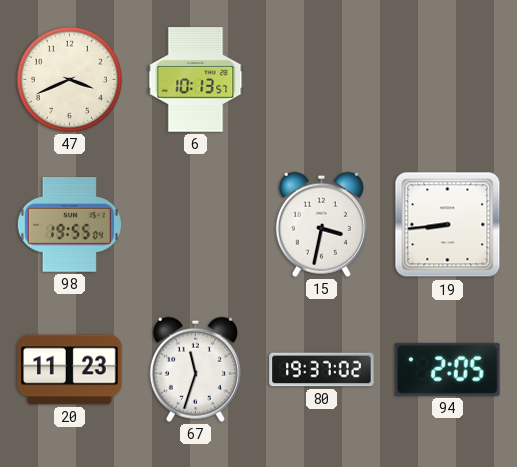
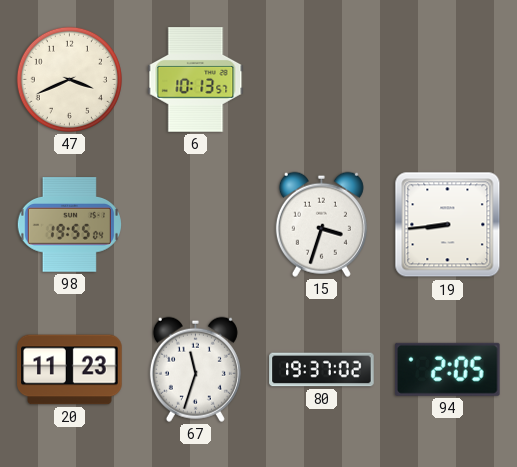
15: 3:32 -> 3:33
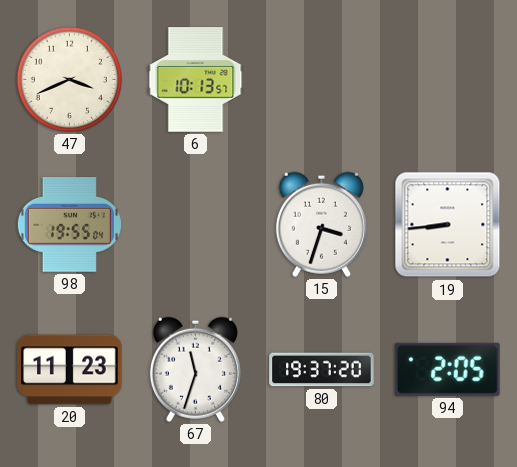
80: 19:37:02 -> 19:37:20
